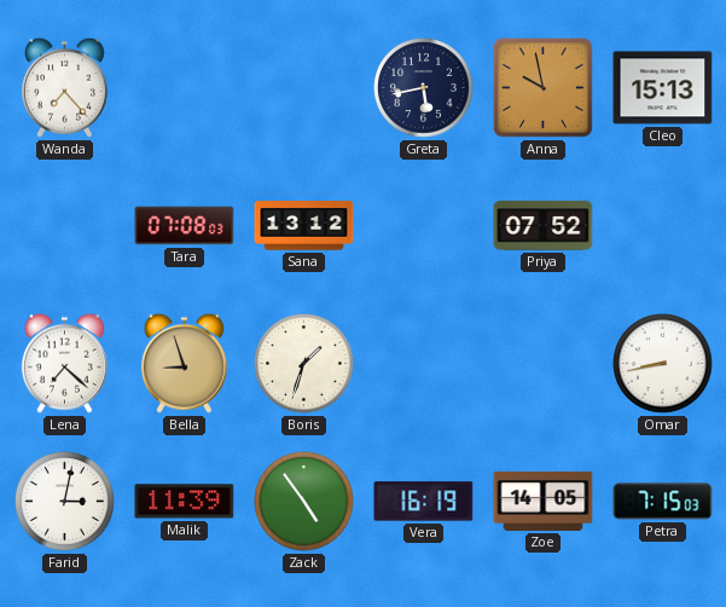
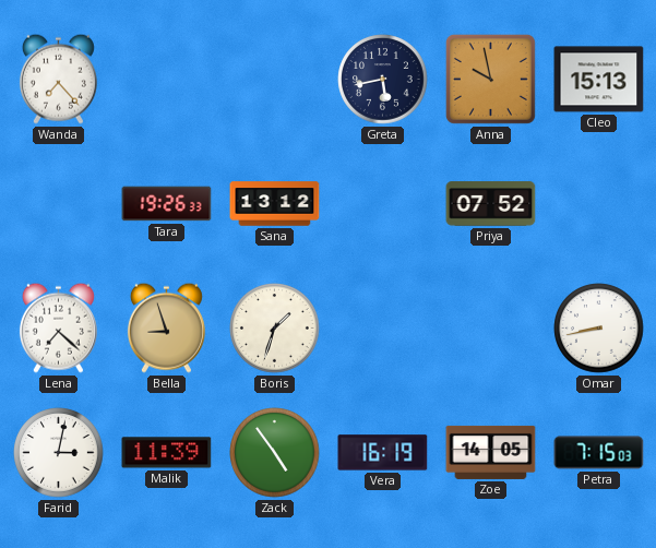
Tara: 07:08 -> 19:26
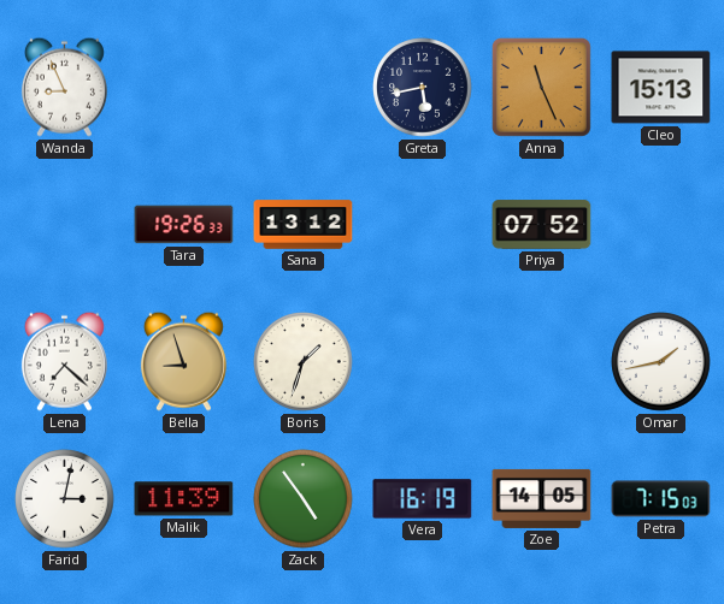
Wanda: 7:23 -> 8:56
Anna: 9:58 -> 11:26
Omar: 8:43 -> 1:43
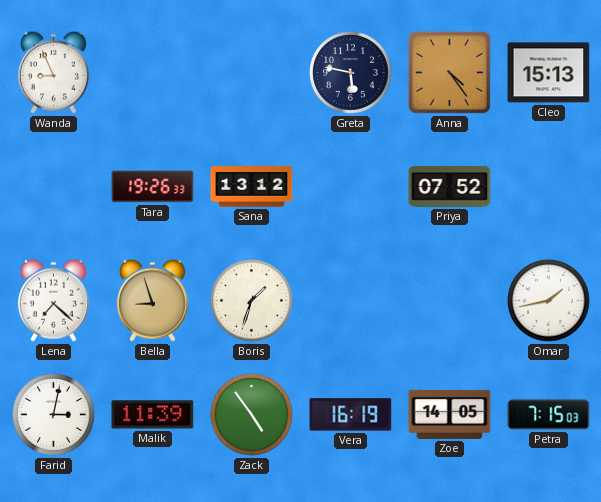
Greta: 5:43 -> 5:47
Anna: 11:26 -> 4:24
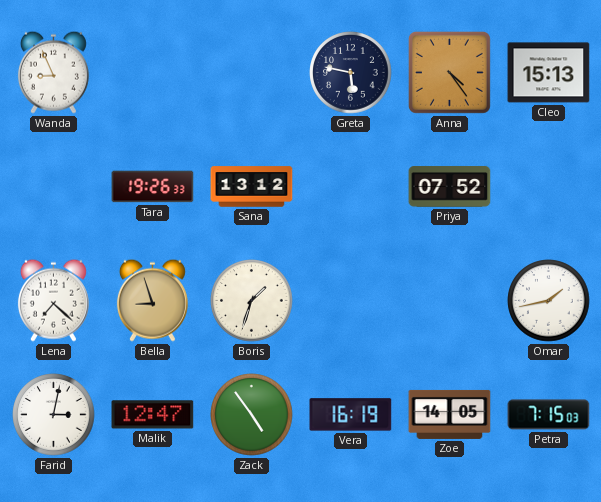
Malik: 11:39 -> 12:47
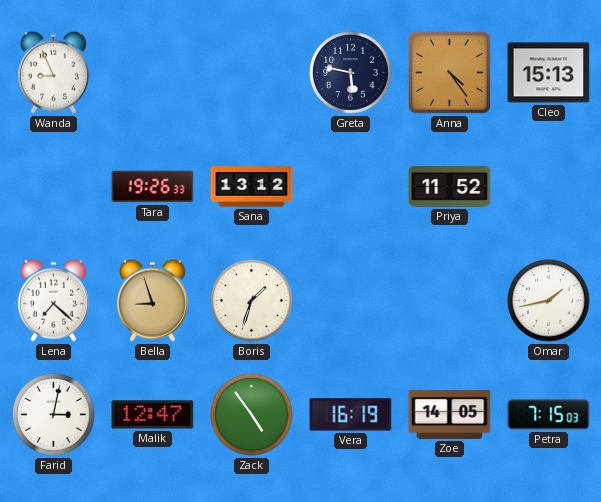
Priya: 07:52 -> 11:52
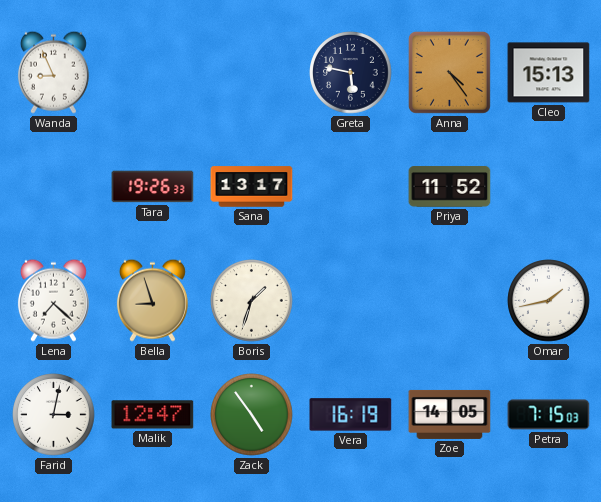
Sana: 13:12 -> 13:17
